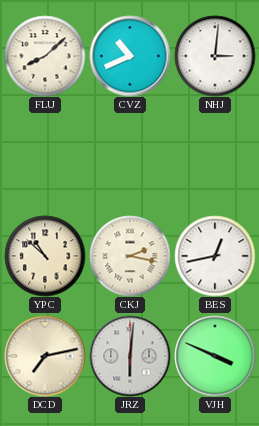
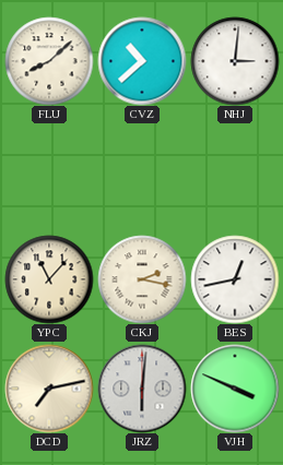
CVZ: 10:41 -> 10:38
YPC: 10:52 -> 11:07
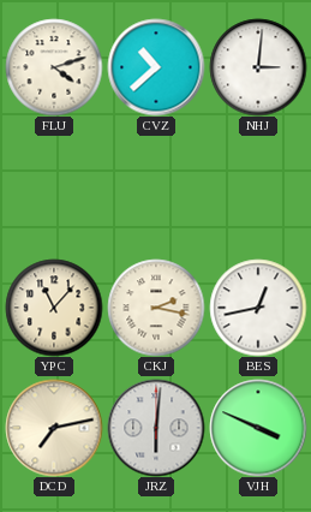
FLU: 8:08 -> 4:12
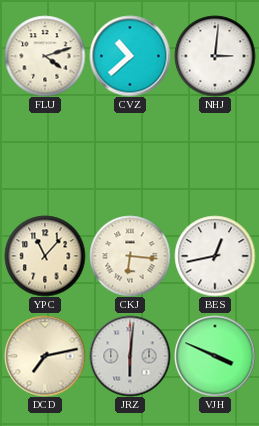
CKJ: 2:17 -> 6:16
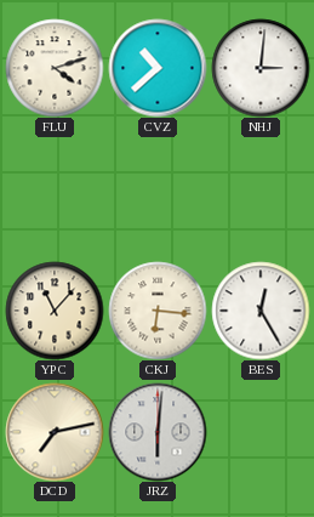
BES: 12:43 -> 12:25
VJH: 3:49 -> none
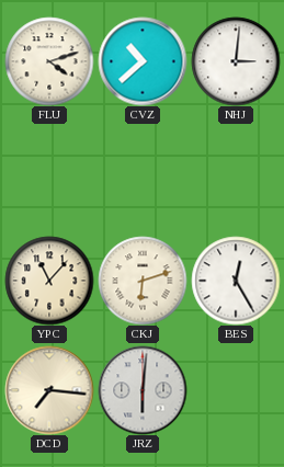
CKJ: 6:16 -> 6:12
DCD: 7:13 -> 7:16
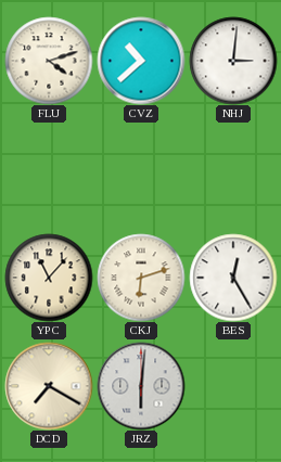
DCD: 7:16 -> 7:20
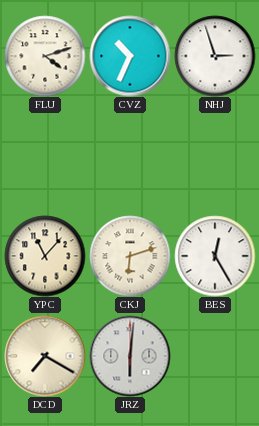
CVZ: 10:38 -> 10:34
NHJ: 3:01 -> 2:57
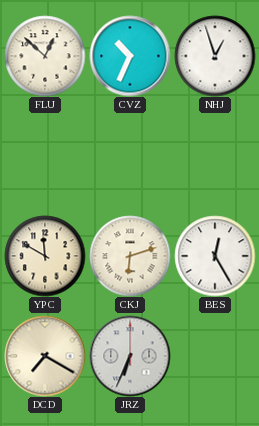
FLU: 4:12 -> 12:52
NHJ: 2:57 -> 12:57
YPC: 11:07 -> 11:50
JRZ: 6:01 -> 6:34
